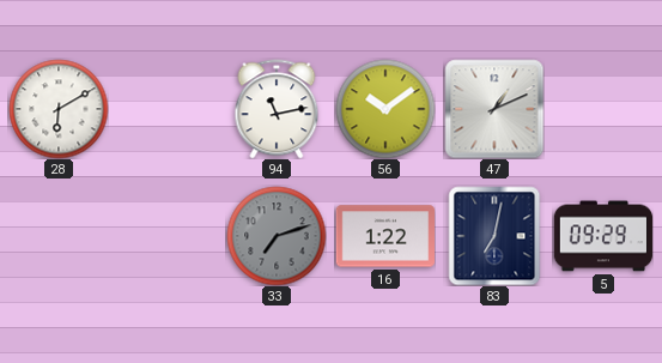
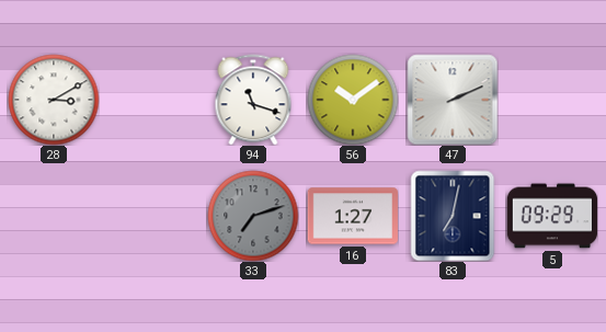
28: 6:10 -> 3:10
94: 11:13 -> 11:18
47: 1:11 -> 2:11
16: 1:22 -> 1:27
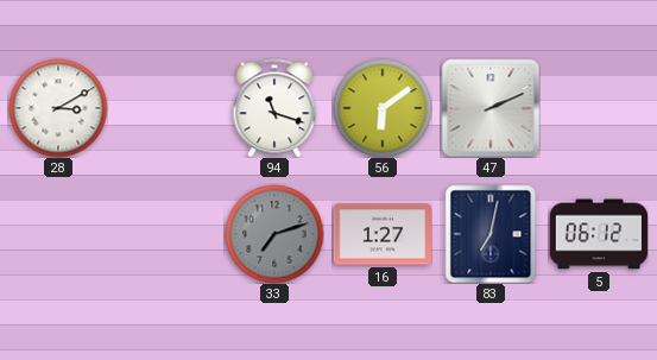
56: 10:09 -> 6:09
5: 09:29 -> 06:12
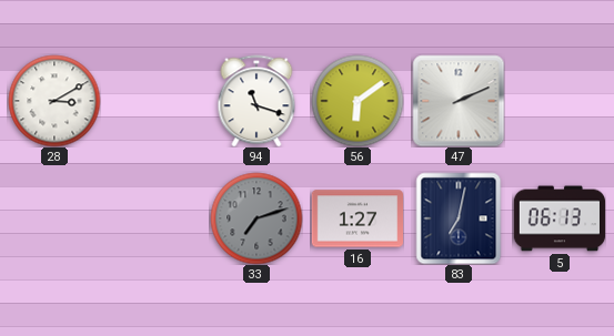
5: 06:12 -> 06:13
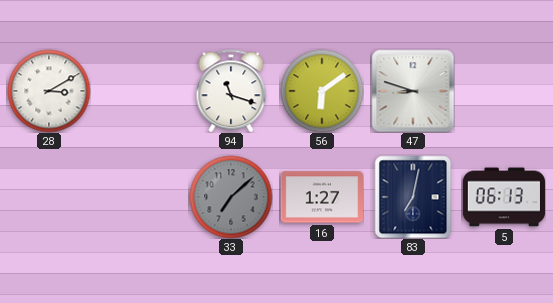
47: 2:11 -> 8:48
33: 7:12 -> 7:08
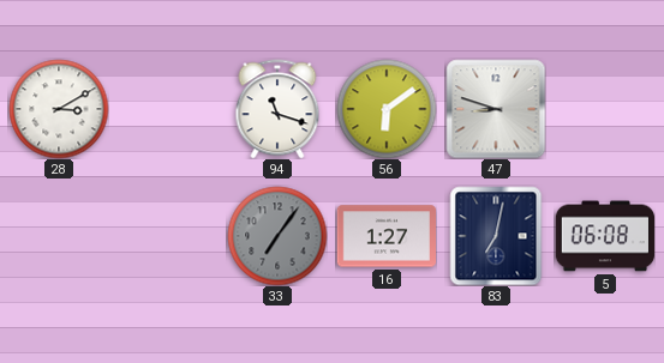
33: 7:08 -> 7:06
5: 06:13 -> 06:08
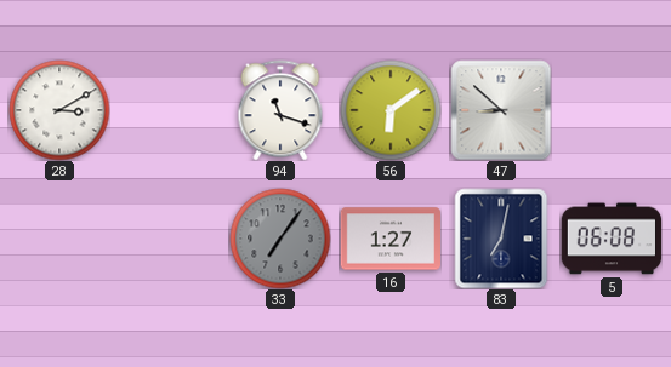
47: 8:48 -> 8:52
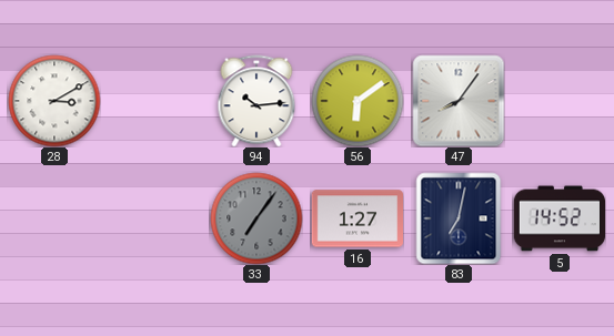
94: 11:18 -> 10:14
47: 8:52 -> 8:06
5: 06:08 -> 14:52
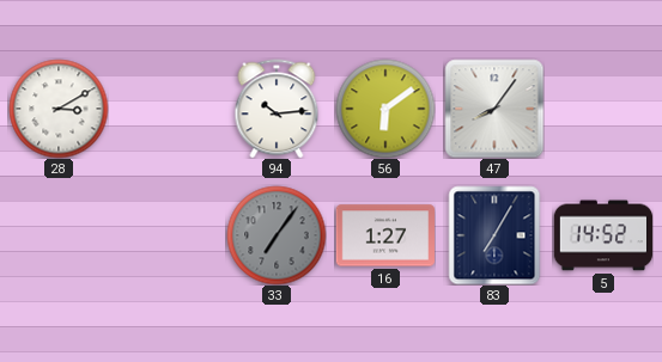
83: 7:02 -> 7:05
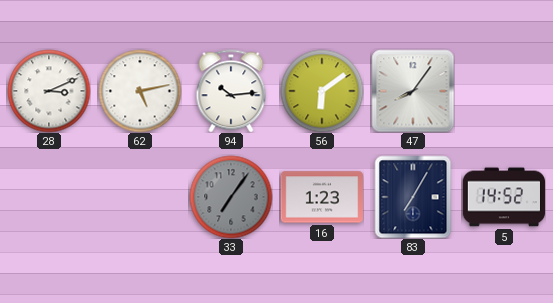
28: 3:10 -> 3:11
62: none -> 5:13
16: 1:27 -> 1:23
